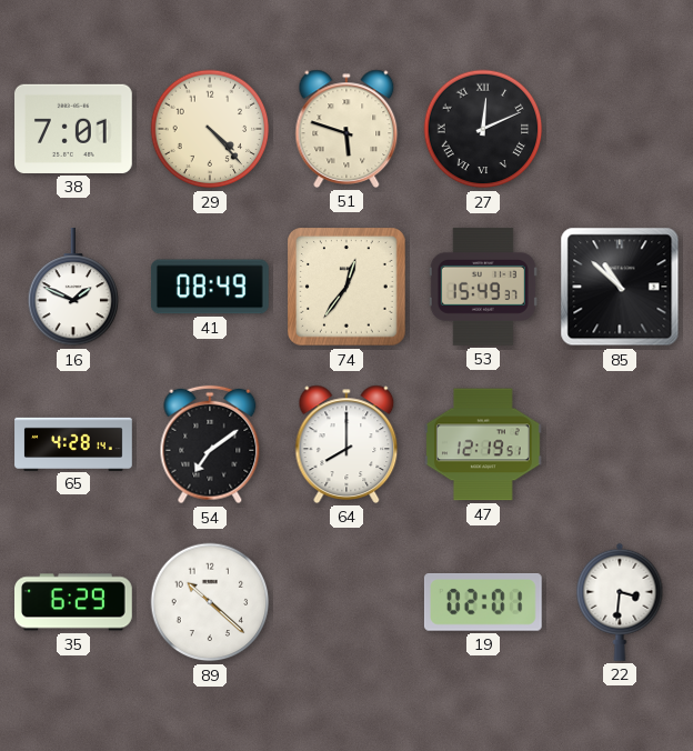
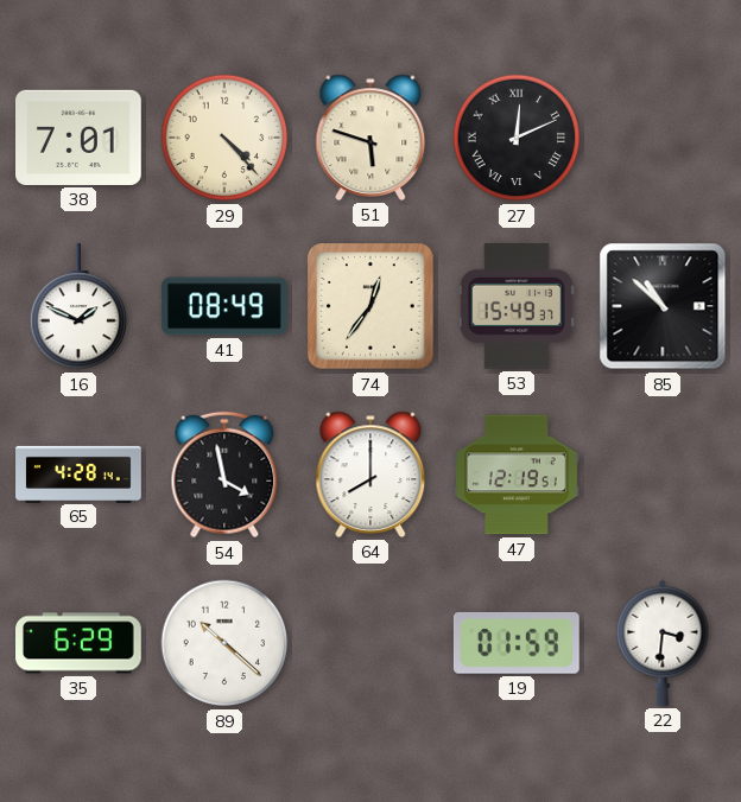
54: 7:09 -> 3:58
19: 02:01 -> 01:59
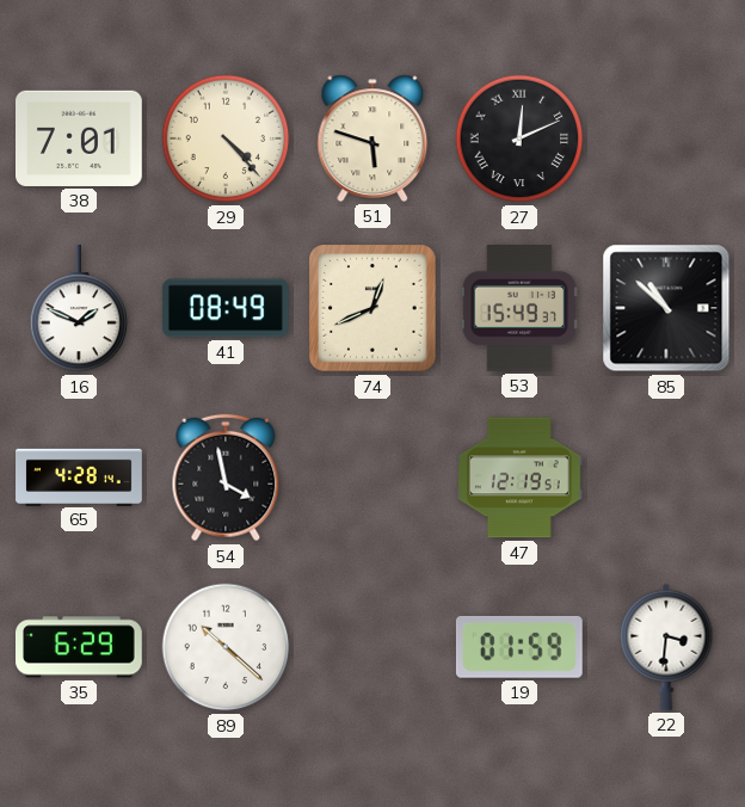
74: 12:36 -> 12:41
64: 8:00 -> none
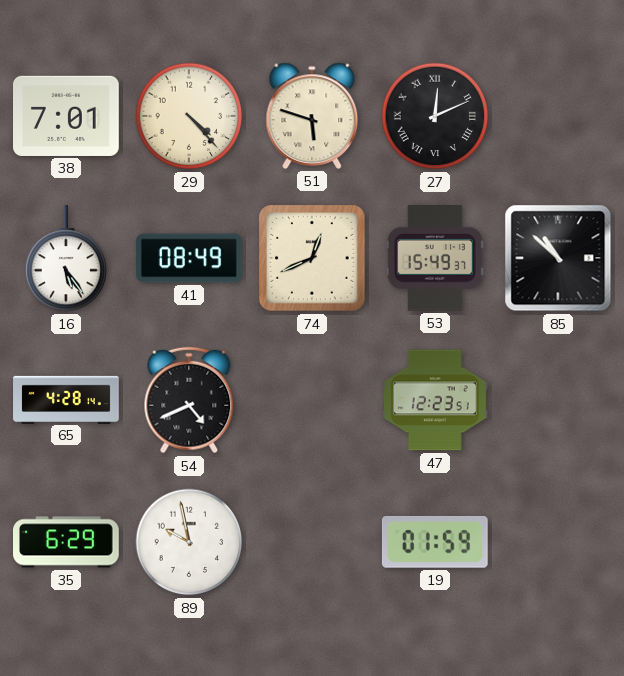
16: 1:49 -> 5:24
54: 3:58 -> 4:41
47: 12:19 -> 12:23
89: 10:22 -> 9:58
22: 3:31 -> none
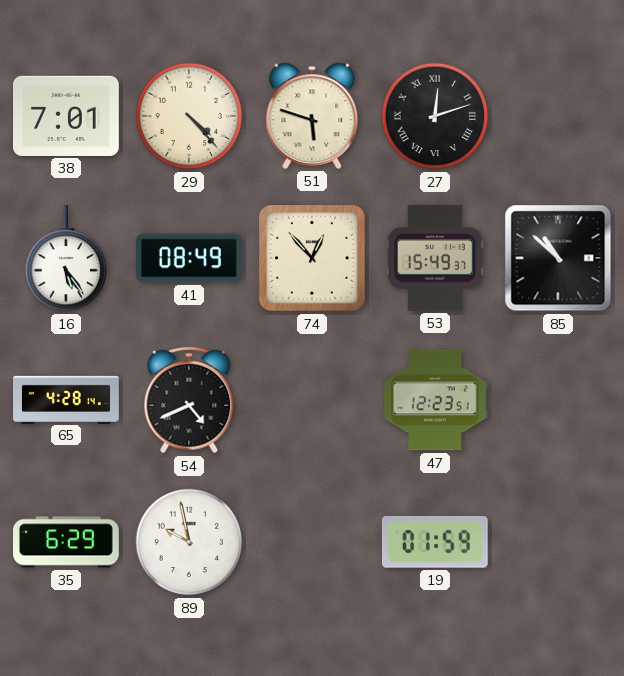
27: 12:11 -> 12:12
74: 12:41 -> 12:53
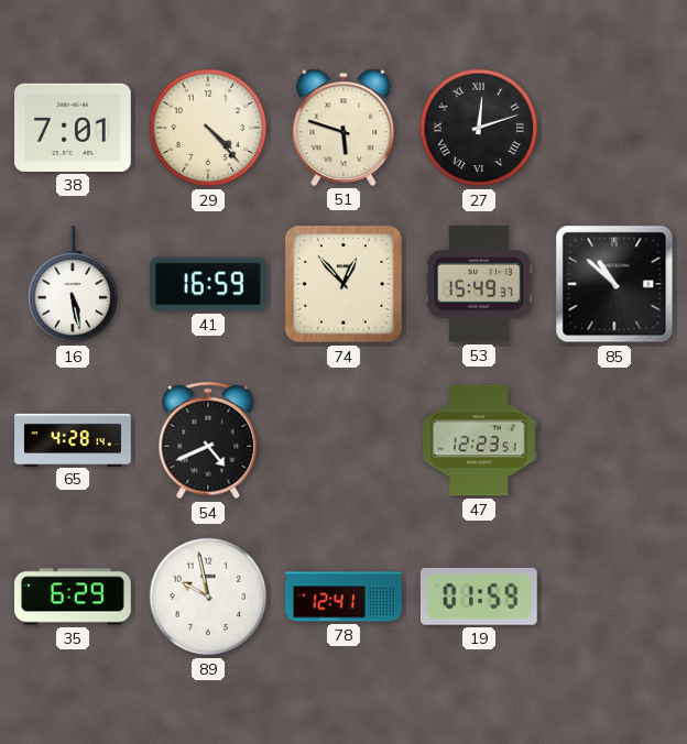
16: 5:24 -> 5:28
41: 08:49 -> 16:59
78: none -> 12:41
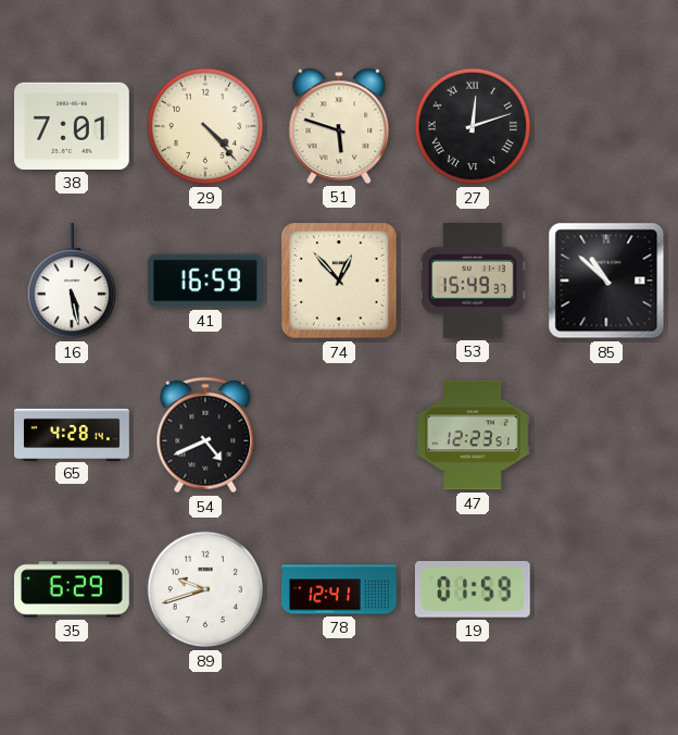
89: 9:58 -> 9:42
